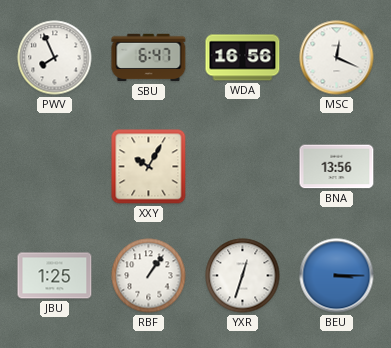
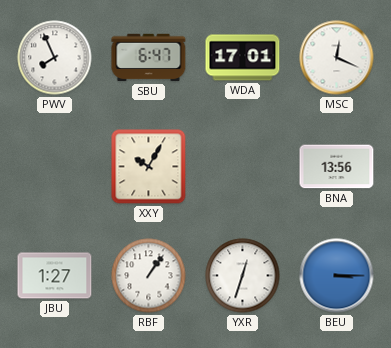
WDA: 16:56 -> 17:01
JBU: 1:25 -> 1:27
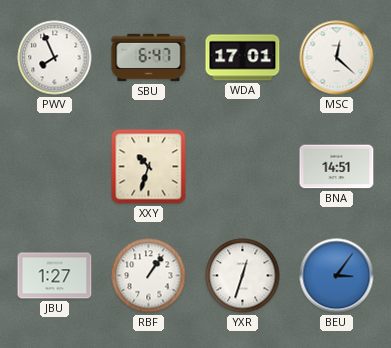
MSC: 12:19 -> 12:22
XXY: 10:05 -> 10:33
BNA: 13:56 -> 14:51
BEU: 3:15 -> 3:06
